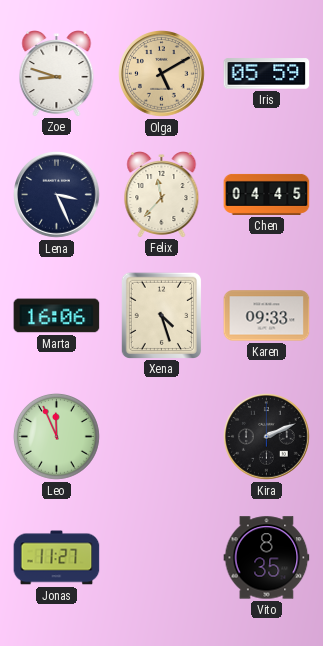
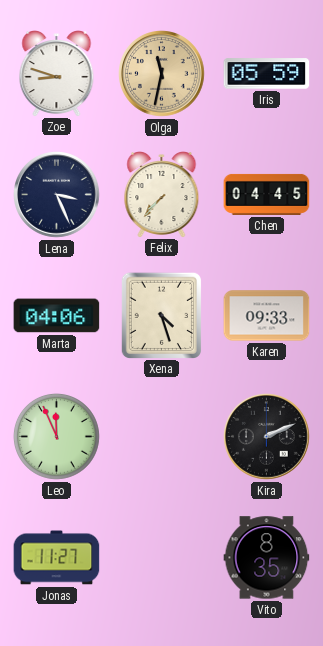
Olga: 5:10 -> 11:32
Felix: 11:37 -> 7:37
Marta: 16:06 -> 04:06
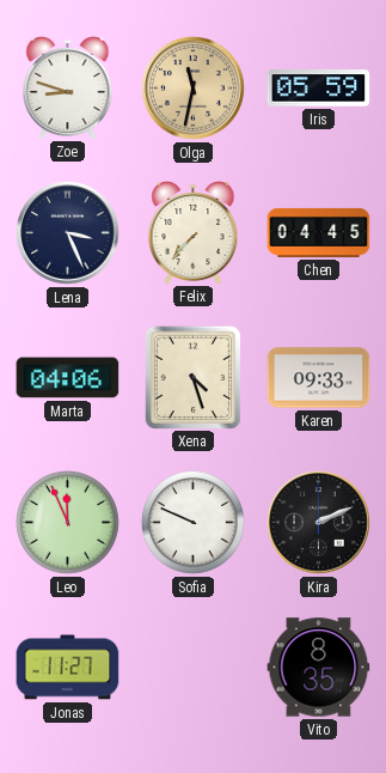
Sofia: none -> 9:49
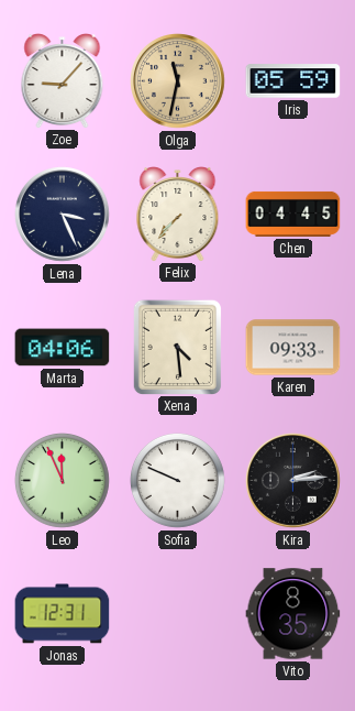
Zoe: 8:48 -> 9:07
Xena: 4:27 -> 4:29
Kira: 2:11 -> 2:14
Jonas: 11:27 -> 12:31
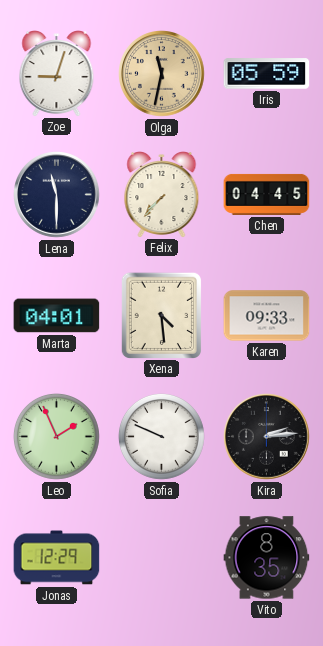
Zoe: 9:07 -> 9:03
Lena: 3:26 -> 11:30
Marta: 04:06 -> 04:01
Leo: 11:56 -> 1:56
Jonas: 12:31 -> 12:29
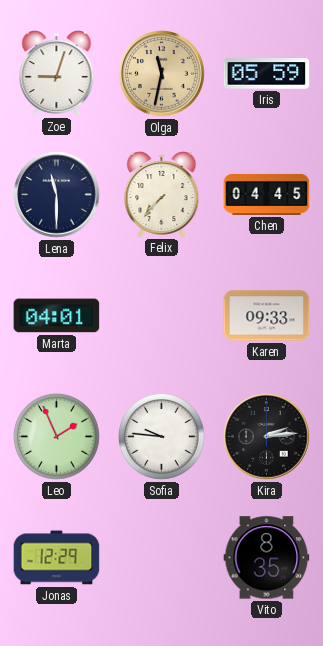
Xena: 4:29 -> none
Sofia: 9:49 -> 9:46
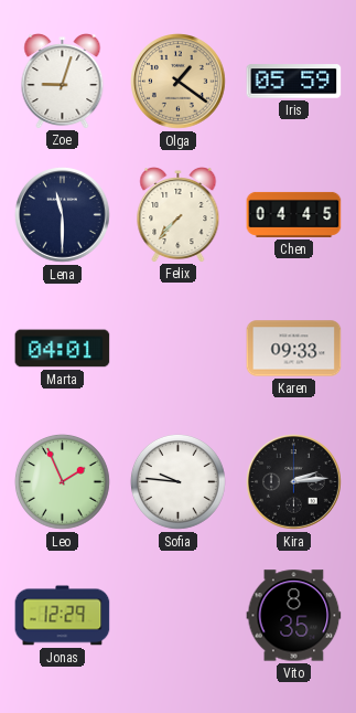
Olga: 11:32 -> 1:21
